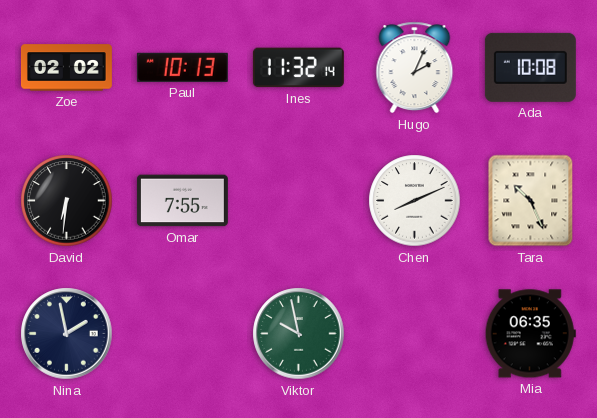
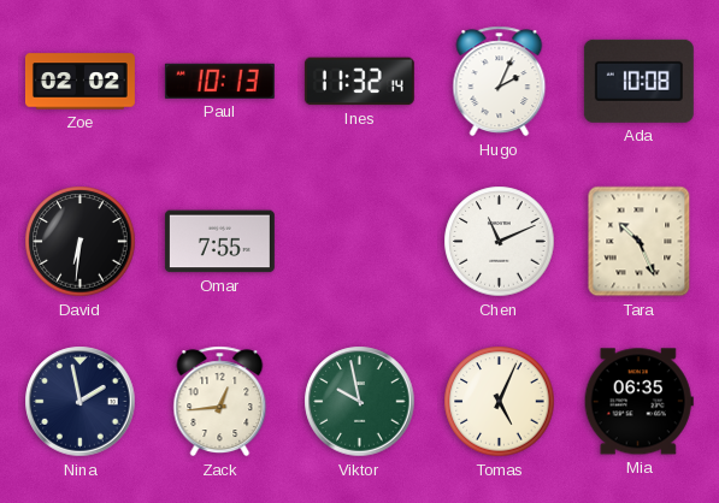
Chen: 8:11 -> 11:11
Zack: none -> 12:44
Tomas: none -> 5:04
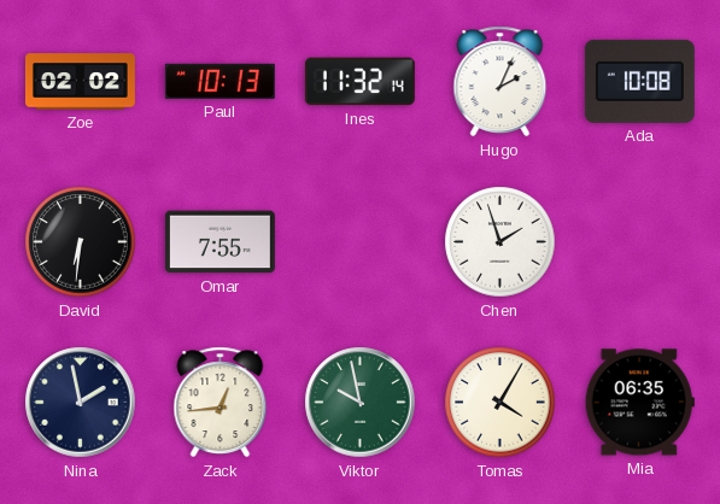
Chen: 11:11 -> 1:57
Tara: 10:26 -> none
Tomas: 5:04 -> 4:05
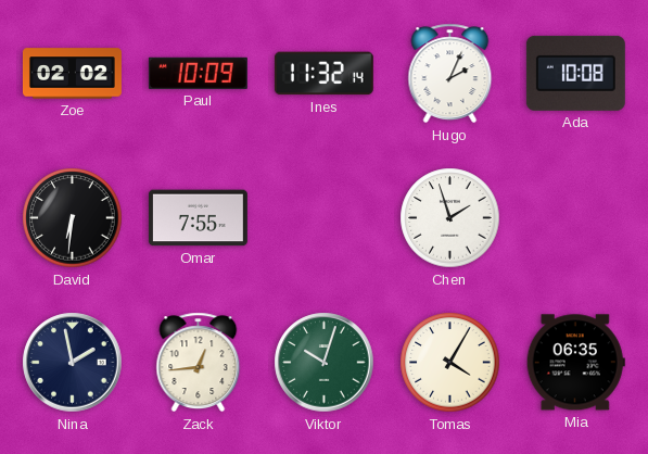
Paul: 10:13 -> 10:09
Viktor: 9:58 -> 10:03
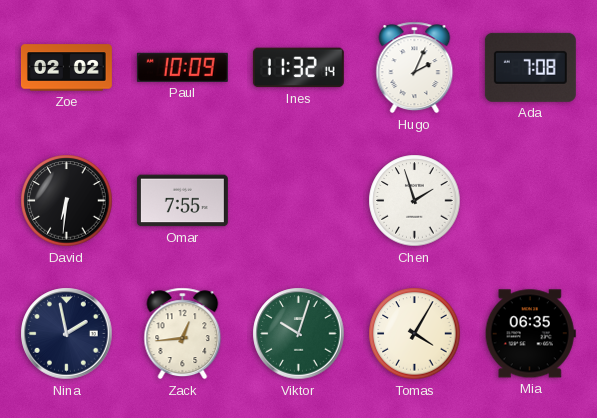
Ada: 10:08 -> 7:08
